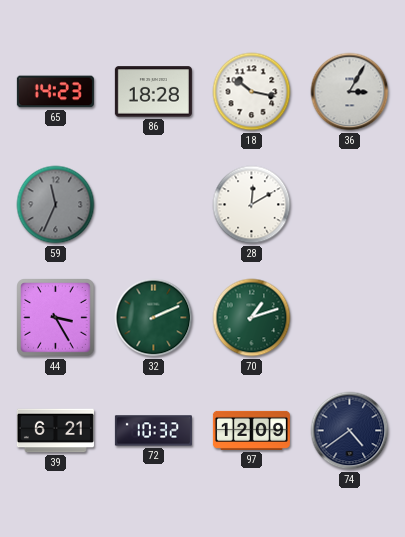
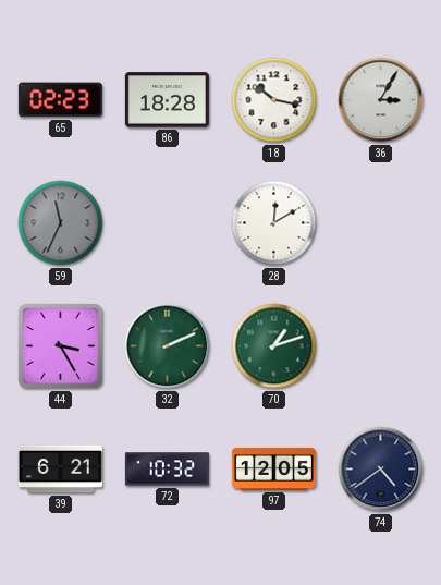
65: 14:23 -> 02:23
97: 12:09 -> 12:05
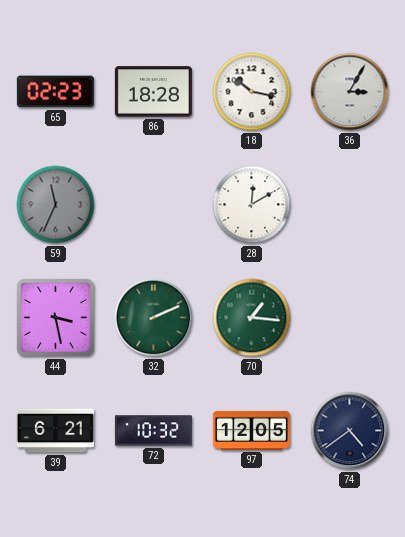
44: 3:25 -> 3:28
70: 1:12 -> 1:16
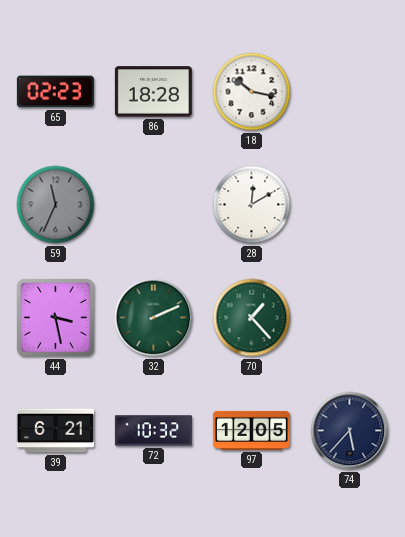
36: 3:05 -> none
70: 1:16 -> 1:23
74: 4:39 -> 5:37
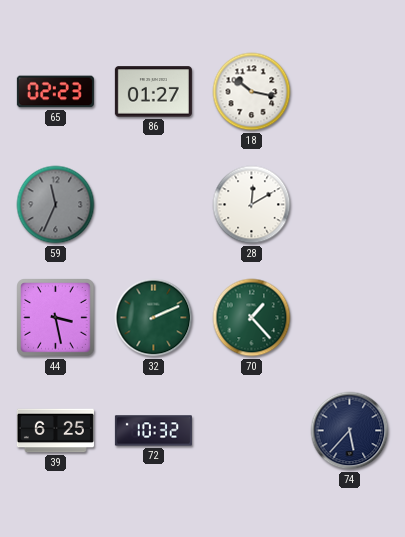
86: 18:28 -> 01:27
39: 6:21 -> 6:25
97: 12:05 -> none
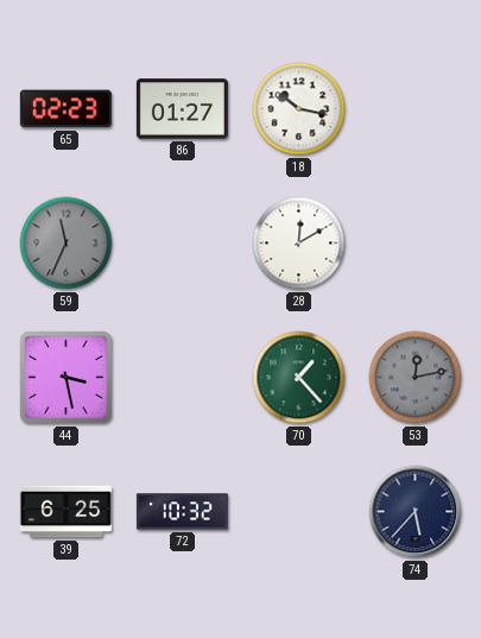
32: 2:11 -> none
53: none -> 12:13
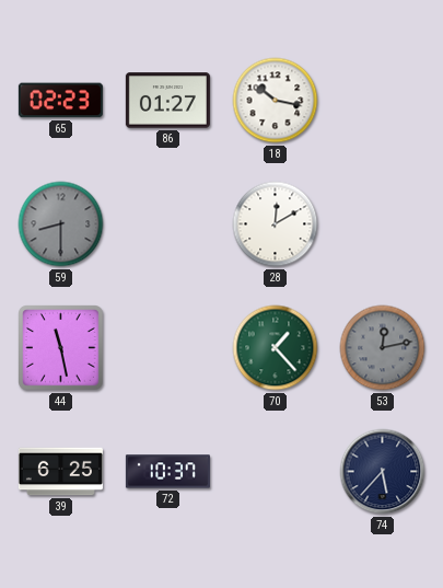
59: 11:34 -> 8:30
44: 3:28 -> 11:28
72: 10:32 -> 10:37
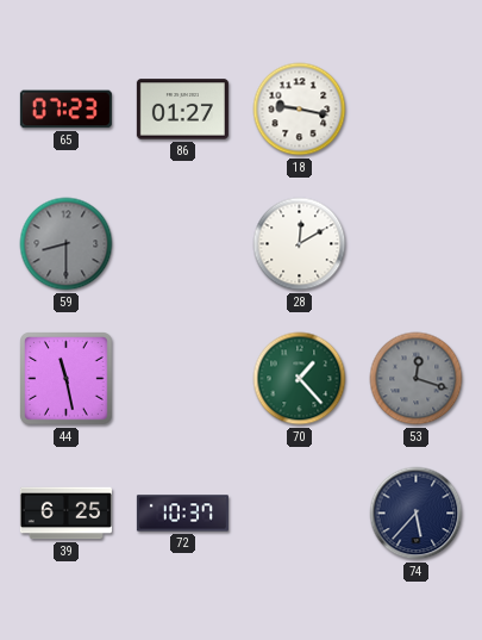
65: 02:23 -> 07:23
18: 10:17 -> 9:17
53: 12:13 -> 12:18
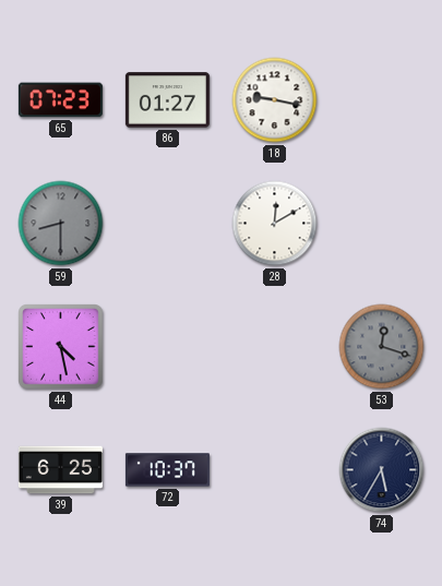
44: 11:28 -> 4:28
70: 1:23 -> none
74: 5:37 -> 5:35
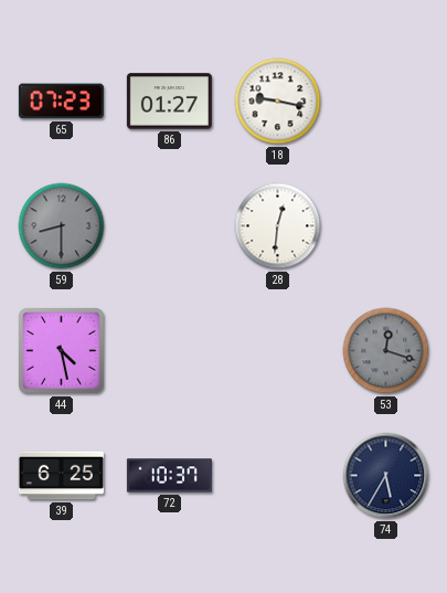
28: 12:10 -> 12:31
